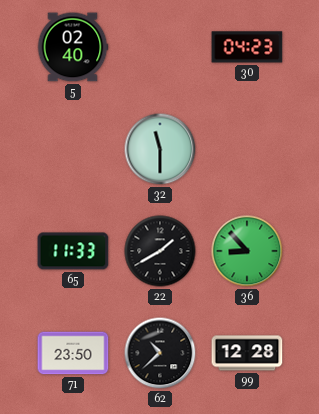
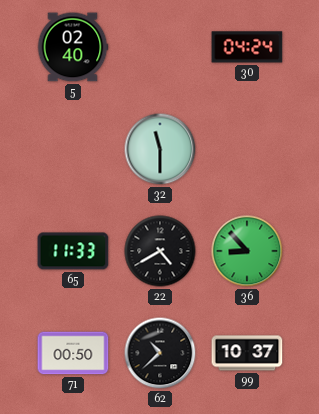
30: 04:23 -> 04:24
22: 1:40 -> 4:40
71: 23:50 -> 00:50
99: 12:28 -> 10:37
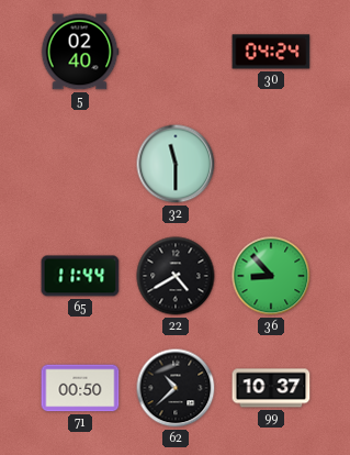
65: 11:33 -> 11:44
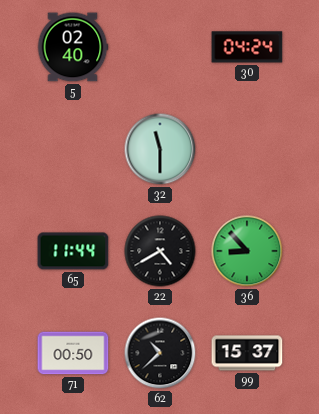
99: 10:37 -> 15:37
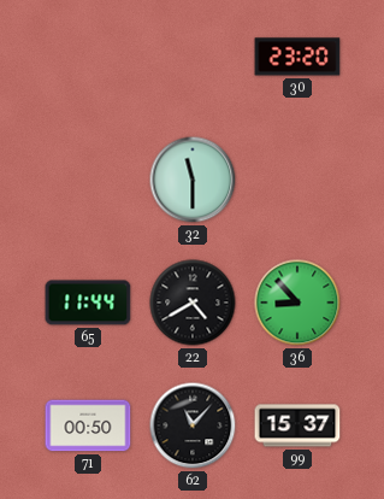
5: 02:40 -> none
30: 04:24 -> 23:20
62: 10:38 -> 11:07
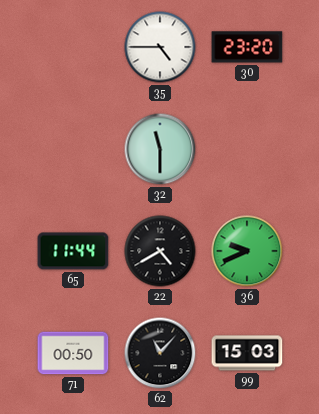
35: none -> 4:45
36: 8:53 -> 9:41
99: 15:37 -> 15:03
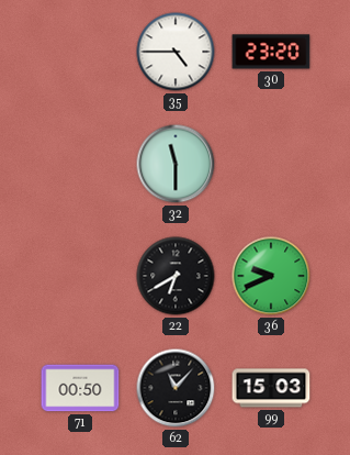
65: 11:44 -> none
22: 4:40 -> 6:40
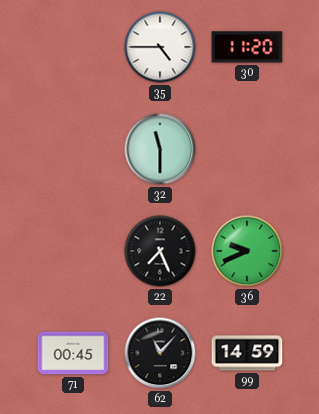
30: 23:20 -> 11:20
22: 6:40 -> 7:26
71: 00:50 -> 00:45
99: 15:03 -> 14:59
